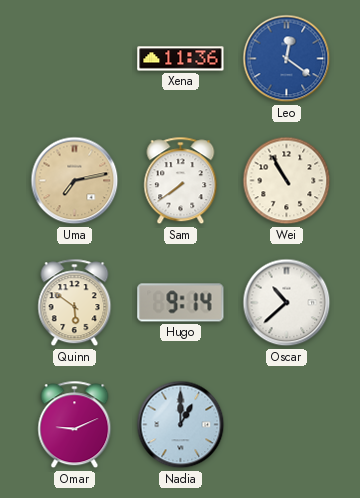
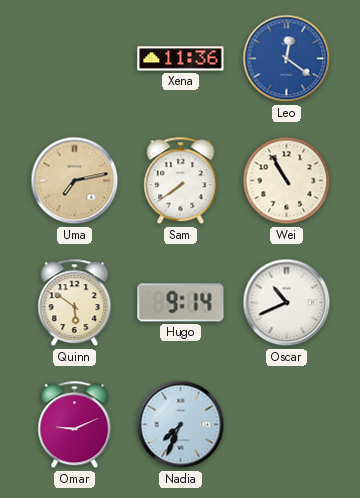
Oscar: 10:38 -> 10:41
Nadia: 1:00 -> 7:34
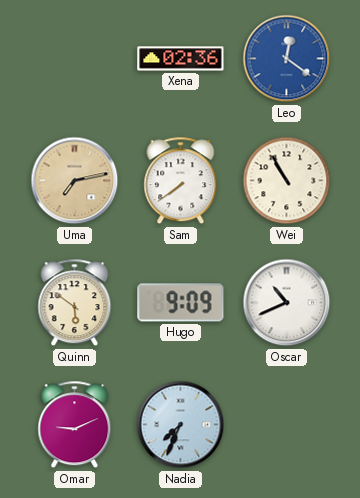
Xena: 11:36 -> 02:36
Hugo: 9:14 -> 9:09
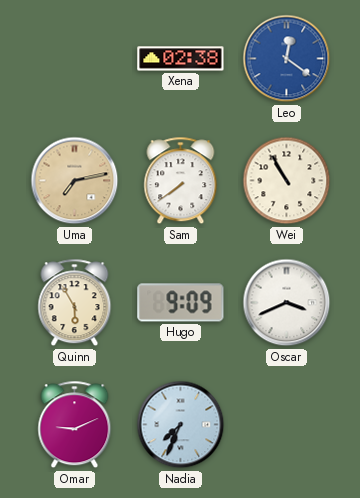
Xena: 02:36 -> 02:38
Quinn: 5:51 -> 5:55
Oscar: 10:41 -> 3:41
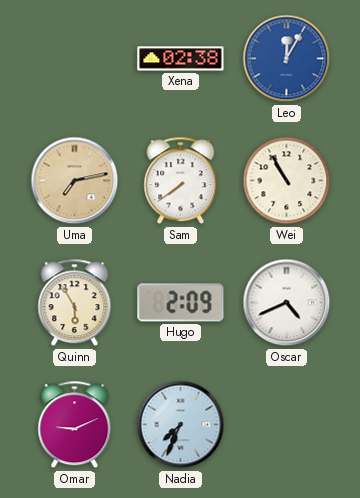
Leo: 12:21 -> 12:05
Hugo: 9:09 -> 2:09
Oscar: 3:41 -> 4:41
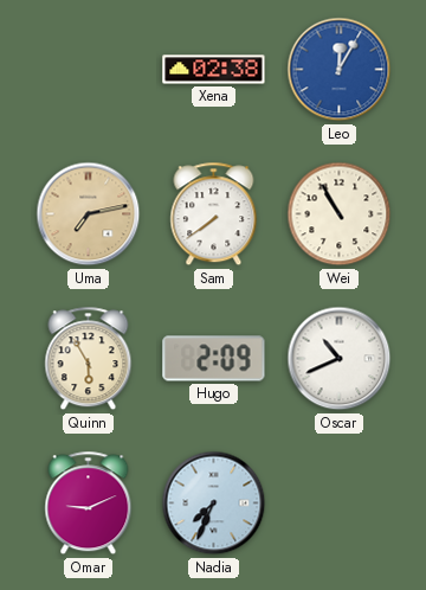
Oscar: 4:41 -> 10:41
